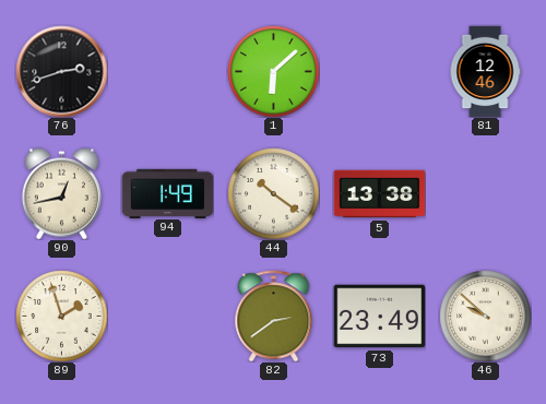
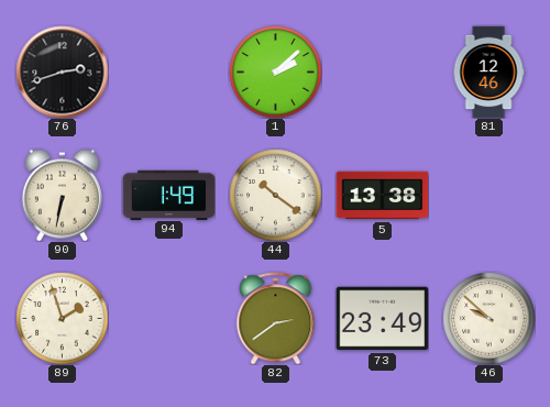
1: 6:08 -> 2:08
90: 12:43 -> 6:32
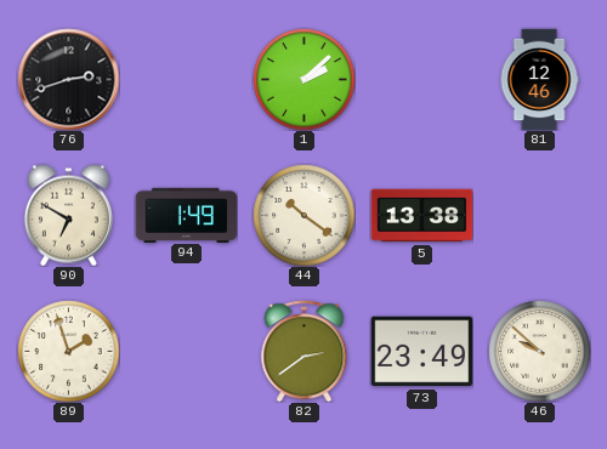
90: 6:32 -> 6:50
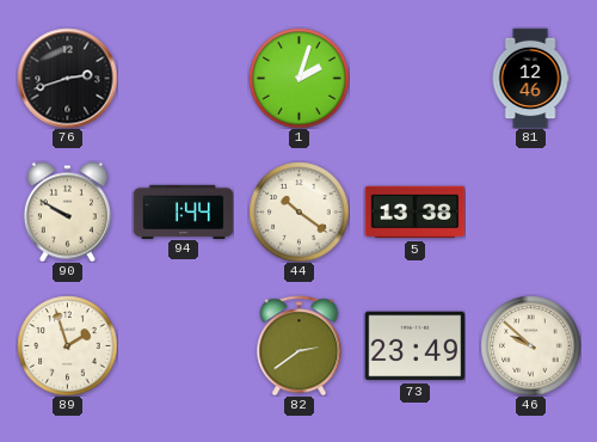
1: 2:08 -> 2:03
90: 6:50 -> 9:50
94: 1:49 -> 1:44
